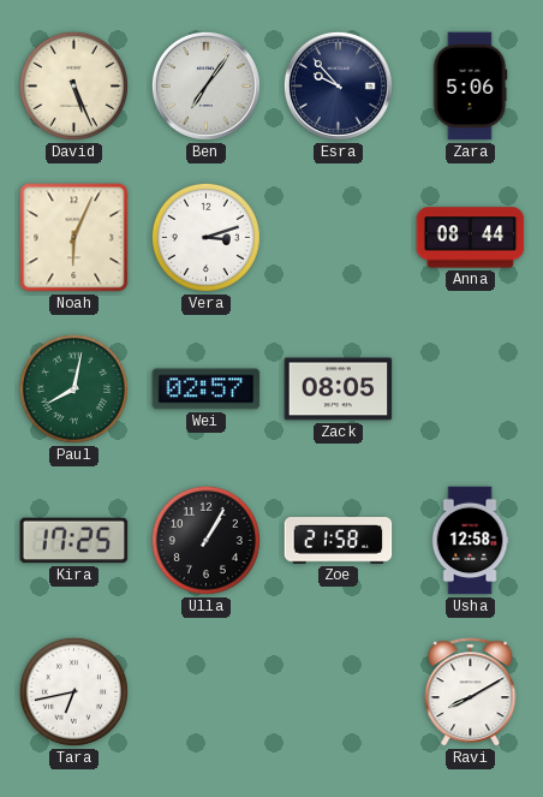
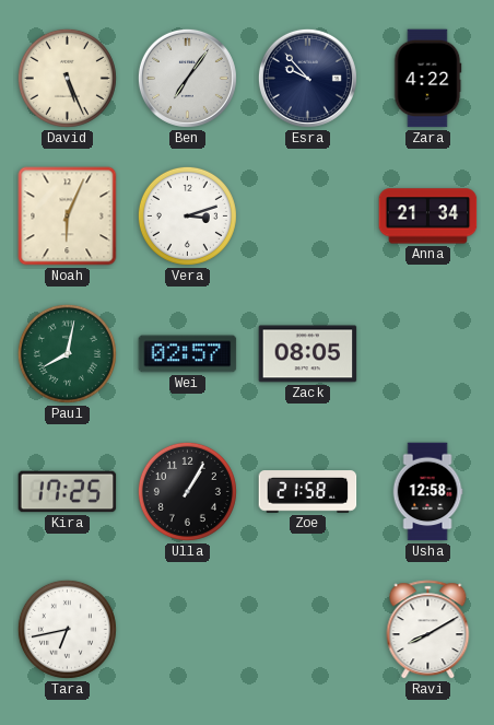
Zara: 5:06 -> 4:22
Anna: 08:44 -> 21:34
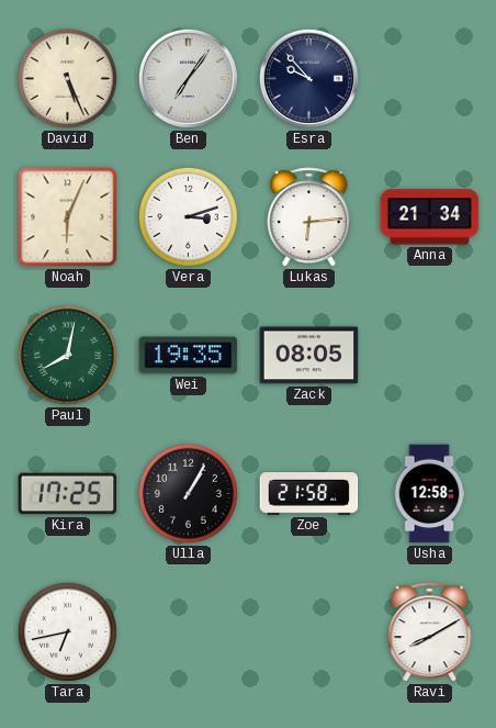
Zara: 4:22 -> none
Lukas: none -> 6:14
Wei: 02:57 -> 19:35
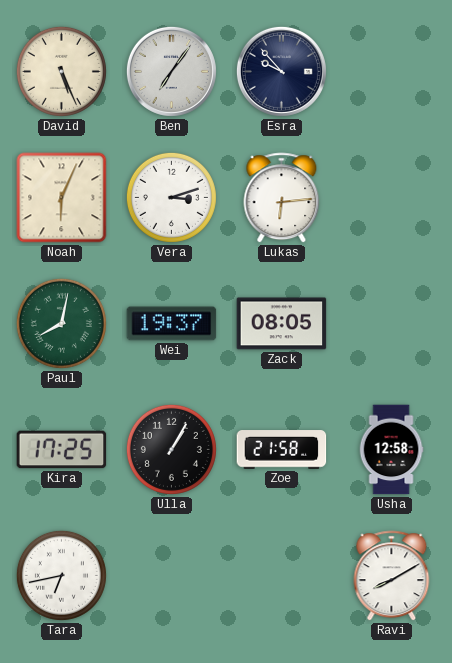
Anna: 21:34 -> none
Wei: 19:35 -> 19:37
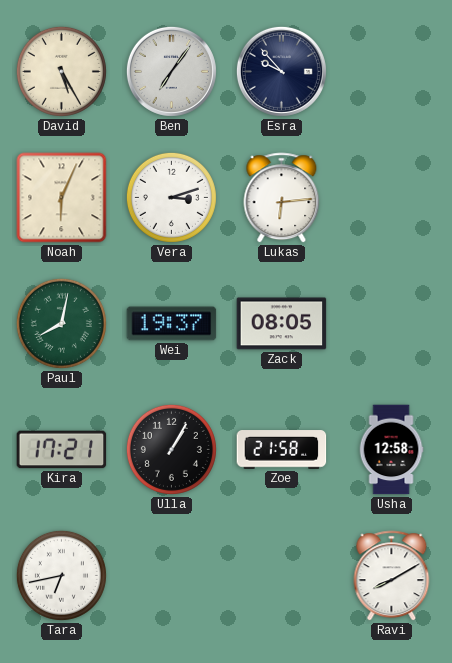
David: 5:26 -> 5:25
Kira: 17:25 -> 17:21
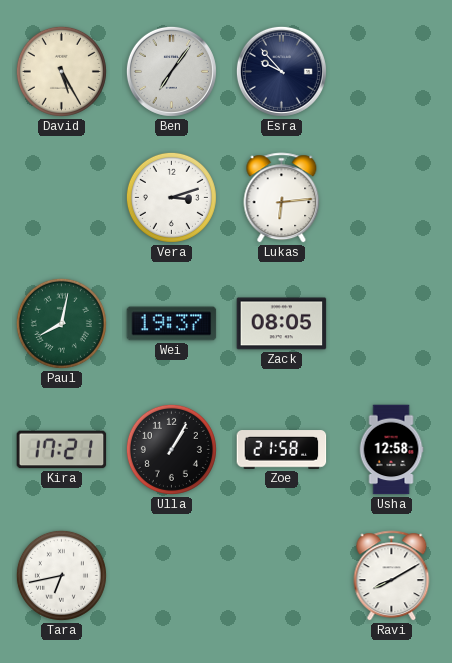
Noah: 6:04 -> none
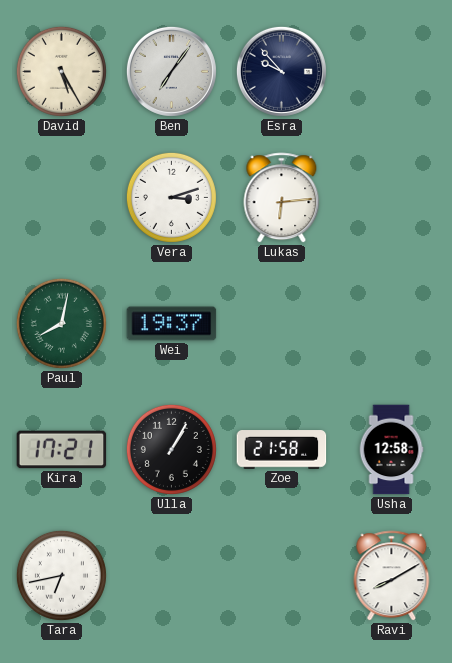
Zack: 08:05 -> none
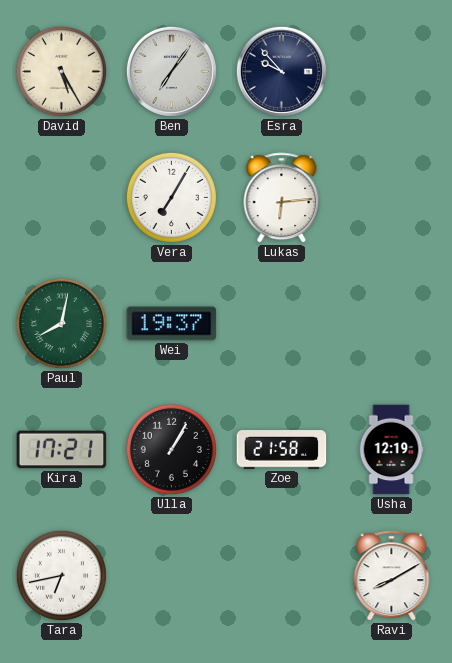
Vera: 3:12 -> 7:05
Usha: 12:58 -> 12:19
